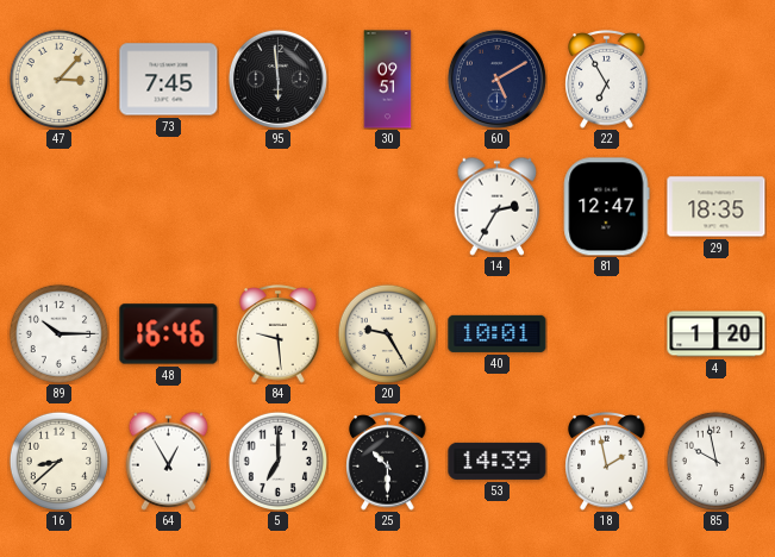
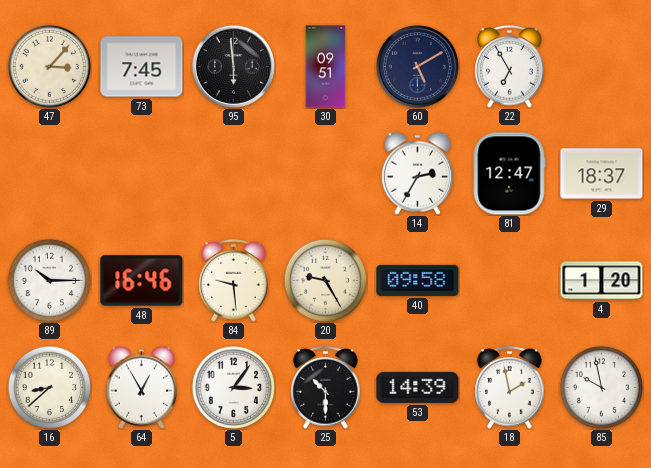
29: 18:35 -> 18:37
40: 10:01 -> 09:58
5: 7:00 -> 3:06
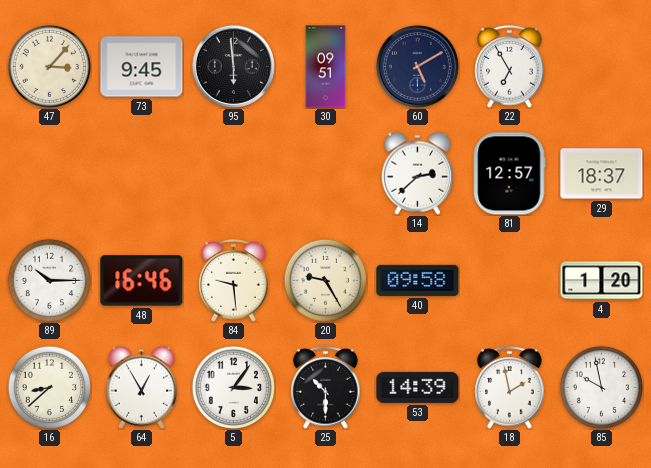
73: 7:45 -> 9:45
14: 2:35 -> 2:38
81: 12:47 -> 12:57
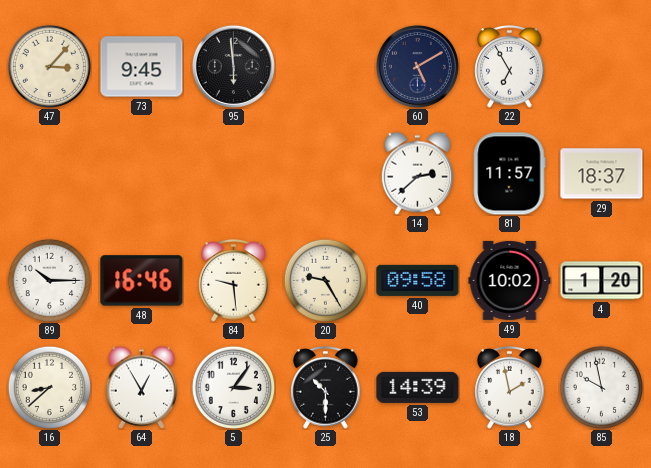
30: 09:51 -> none
81: 12:57 -> 11:57
49: none -> 10:02
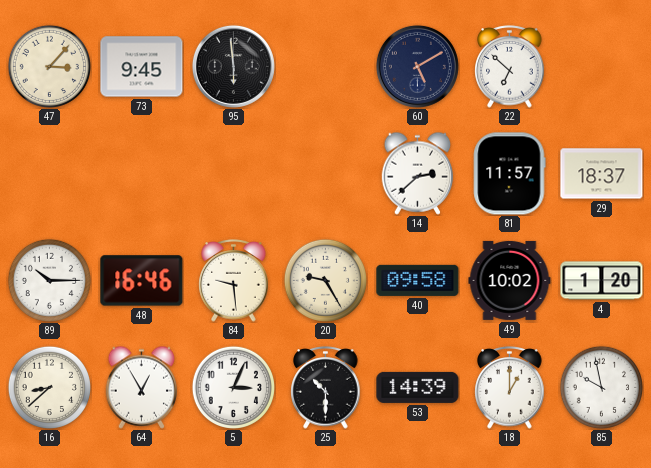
22: 6:55 -> 6:52
5: 3:06 -> 3:04
18: 1:58 -> 1:00
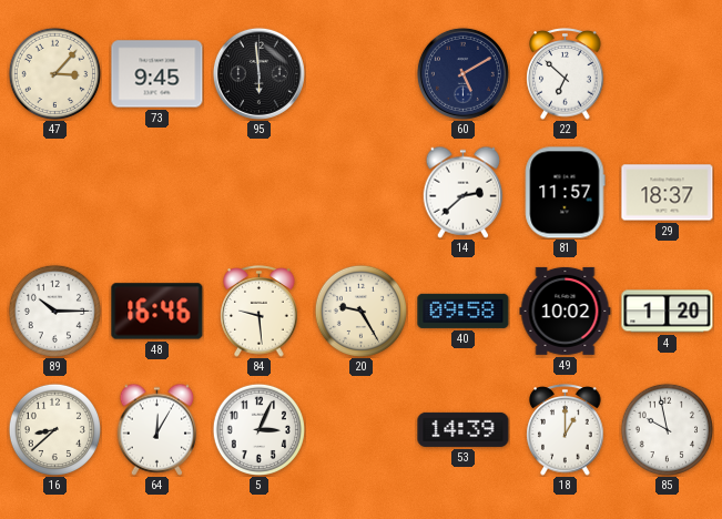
64: 12:55 -> 12:05
25: 10:30 -> none
